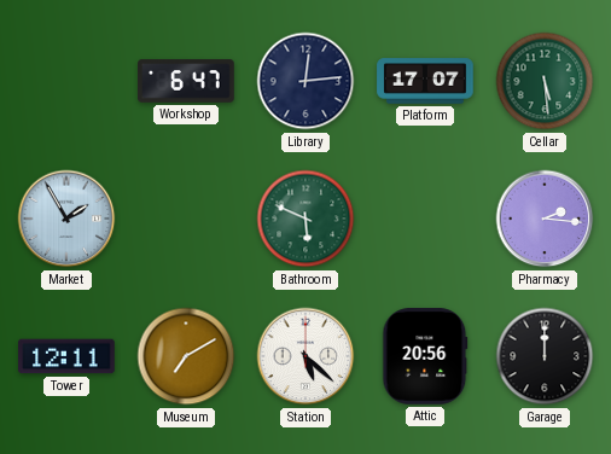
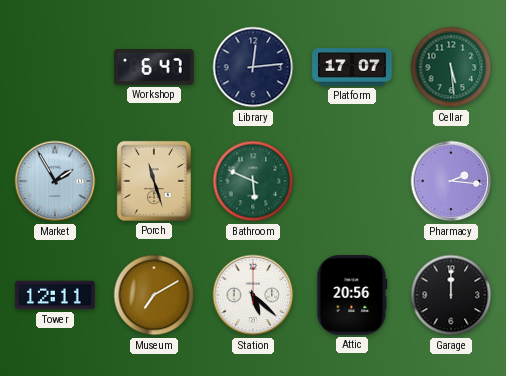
Porch: none -> 11:27
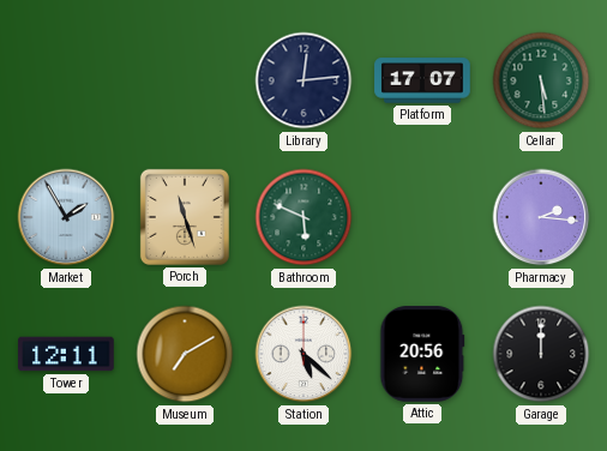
Workshop: 6:47 -> none
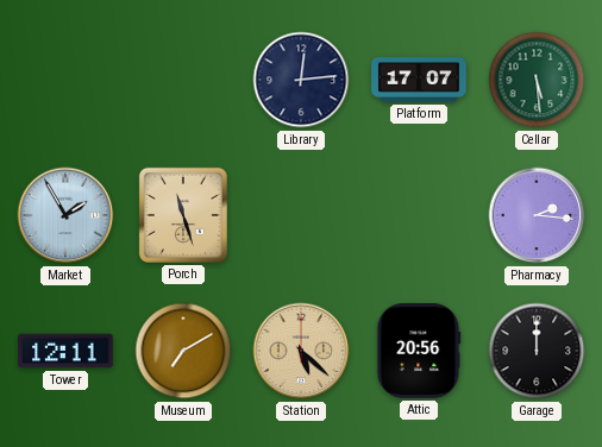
Bathroom: 5:49 -> none
Station dial: white -> champagne
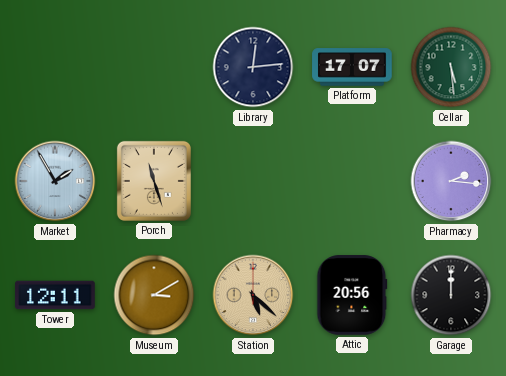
Museum: 7:10 -> 3:10
